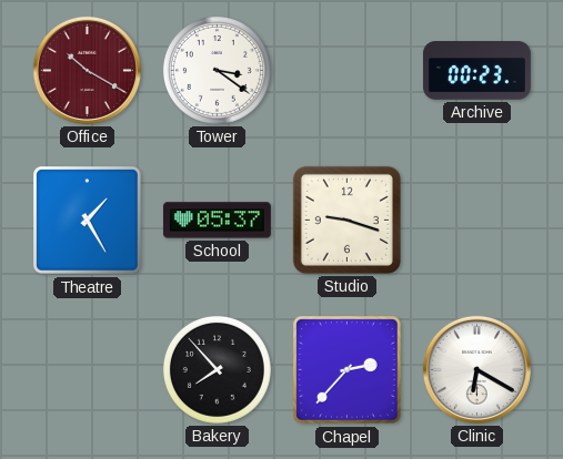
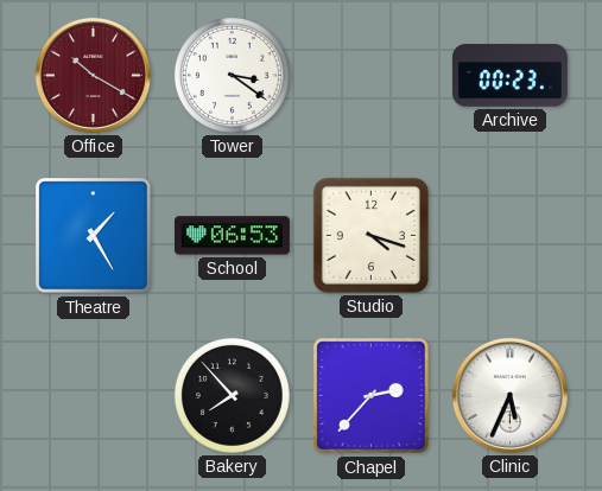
School: 05:37 -> 06:53
Studio: 9:18 -> 4:18
Clinic: 6:20 -> 5:34
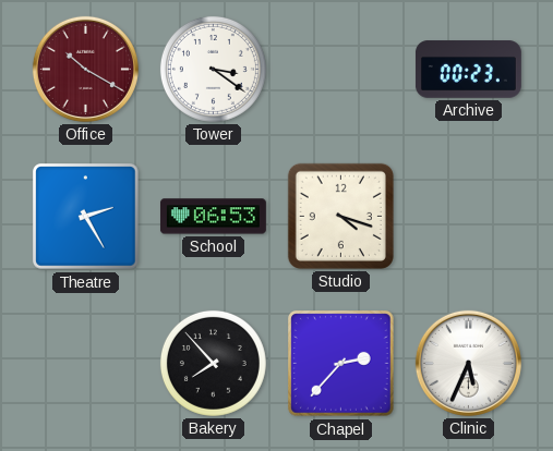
Theatre: 1:25 -> 2:25
